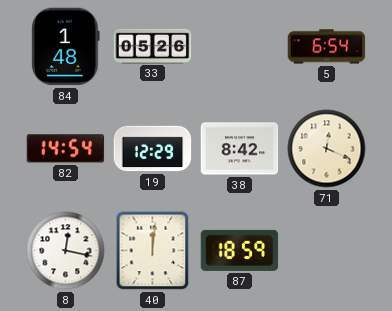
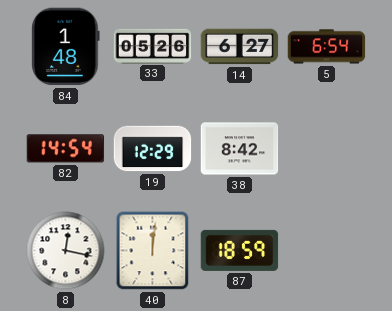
14: none -> 6:27
71: 12:19 -> none
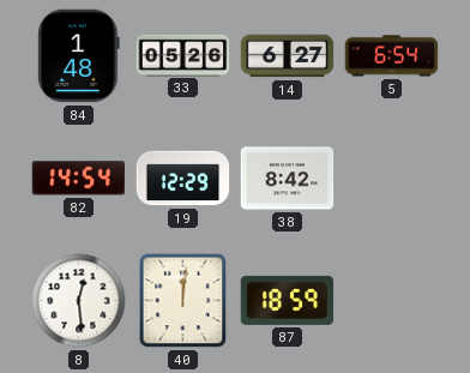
8: 12:17 -> 12:29
